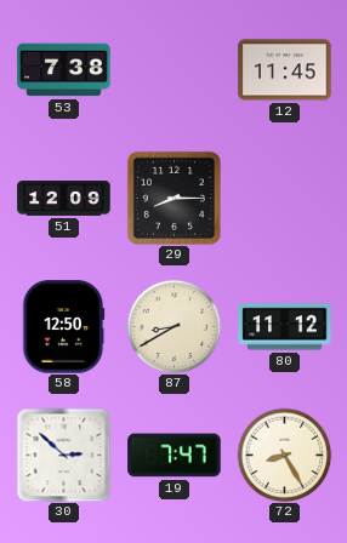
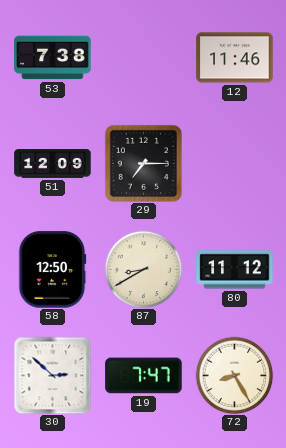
12: 11:45 -> 11:46
29: 8:15 -> 7:15
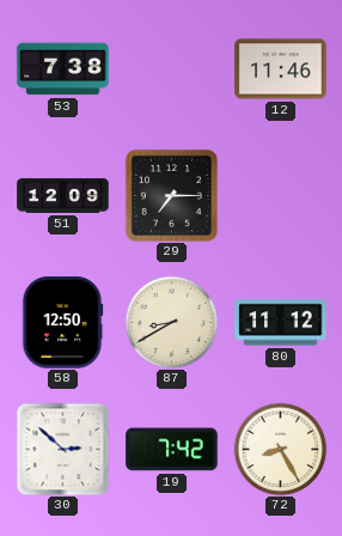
19: 7:47 -> 7:42
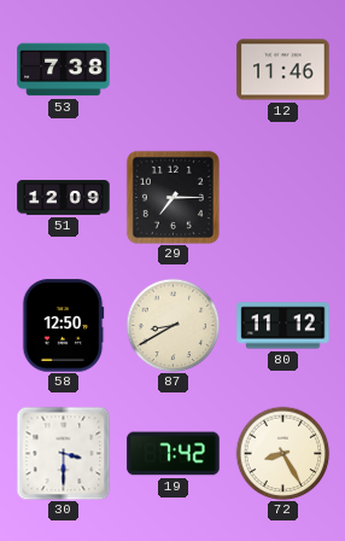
30: 2:52 -> 3:30
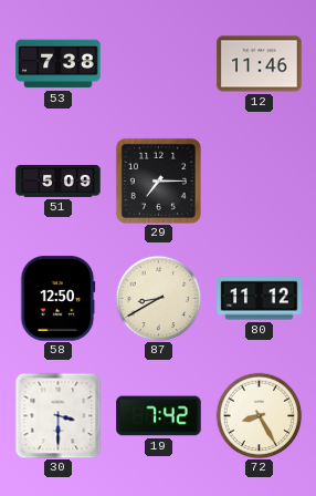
51: 12:09 -> 5:09
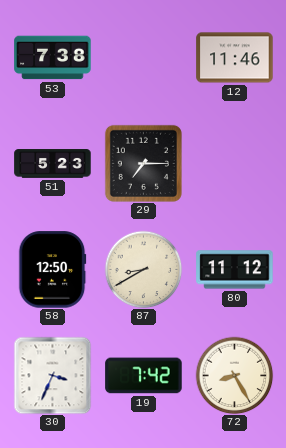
51: 5:09 -> 5:23
30: 3:30 -> 3:34
